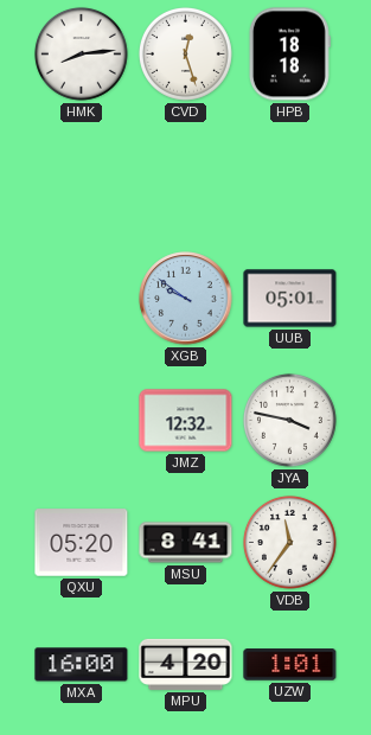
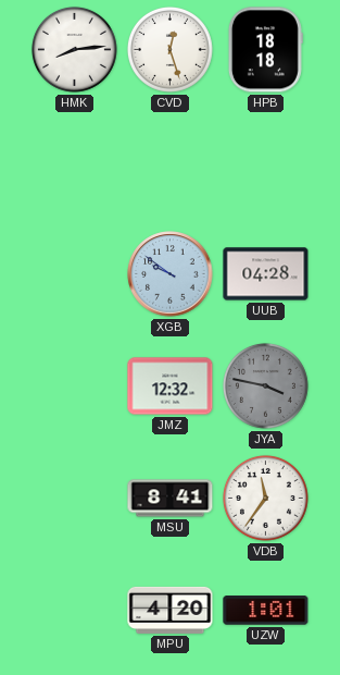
UUB: 05:01 -> 04:28
JYA dial: white -> grey
QXU: 05:20 -> none
MXA: 16:00 -> none
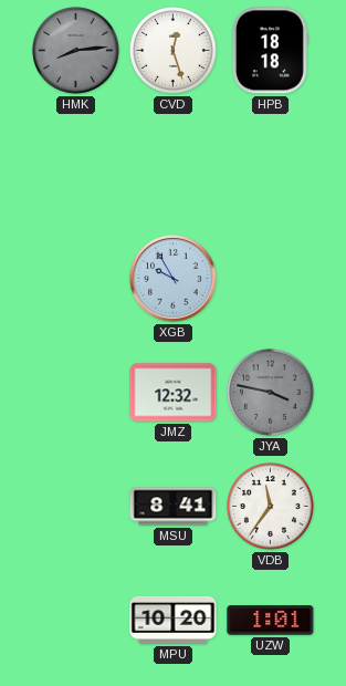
HMK dial: white -> grey
XGB: 9:51 -> 9:55
UUB: 04:28 -> none
MPU: 4:20 -> 10:20
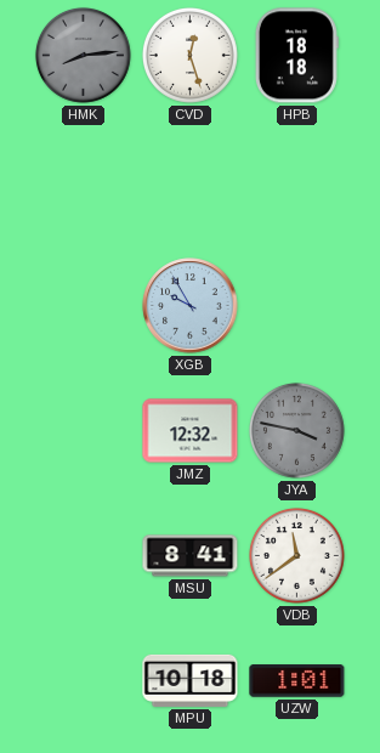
VDB: 11:36 -> 11:39
MPU: 10:20 -> 10:18
